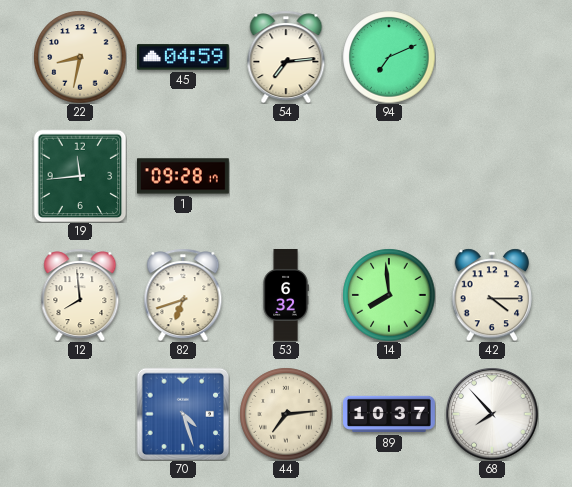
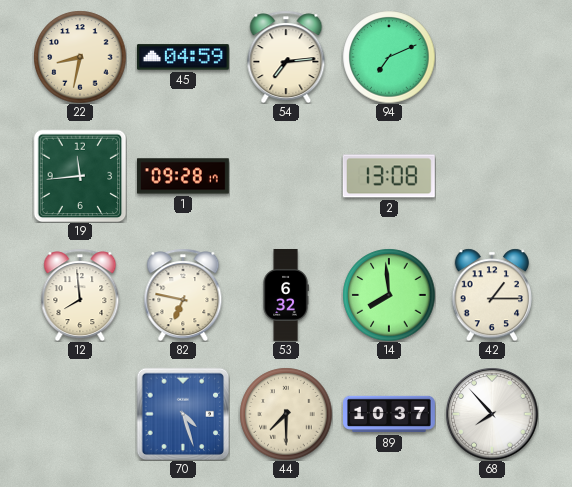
2: none -> 13:08
82: 6:42 -> 6:47
42: 4:15 -> 1:15
44: 7:14 -> 7:30
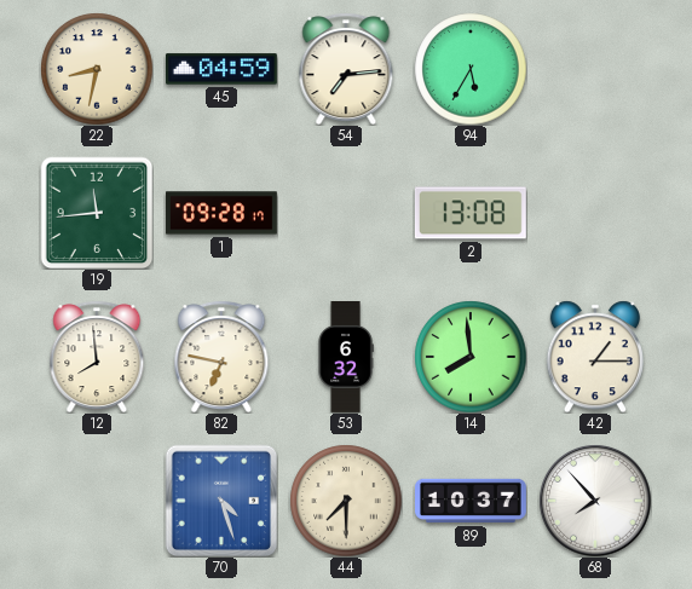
94: 7:11 -> 5:35
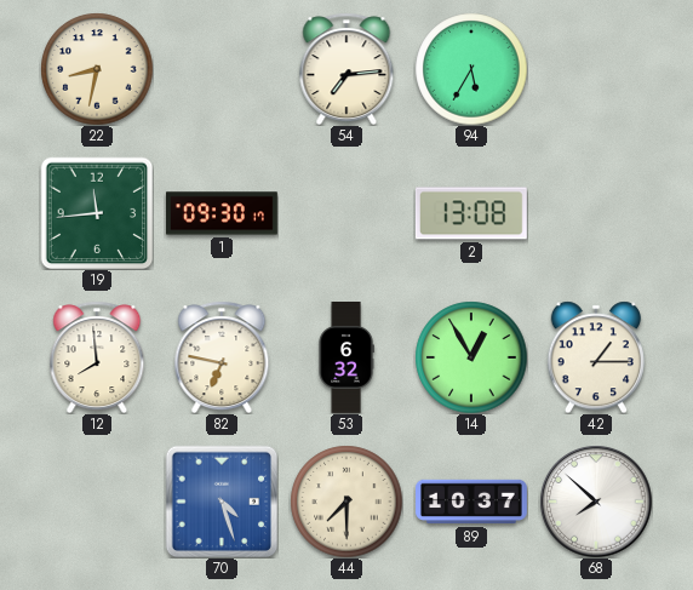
45: 04:59 -> none
1: 09:28 -> 09:30
14: 7:59 -> 12:55
68: 7:53 -> 7:52
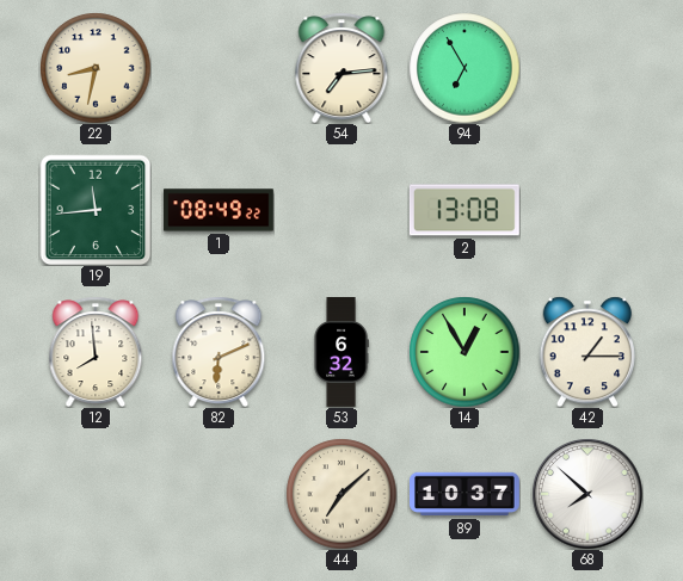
94: 5:35 -> 6:55
1: 09:30 -> 08:49
82: 6:47 -> 6:11
70: 4:27 -> none
44: 7:30 -> 7:08
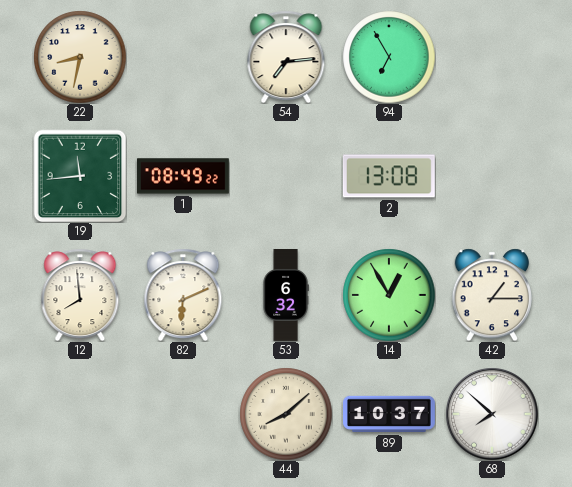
44: 7:08 -> 8:08
